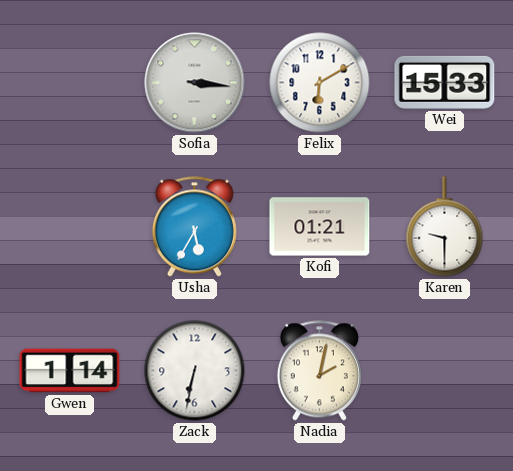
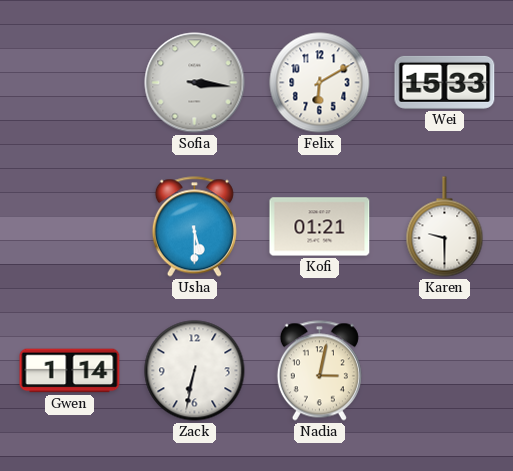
Usha: 5:35 -> 5:30
Nadia: 2:02 -> 3:02
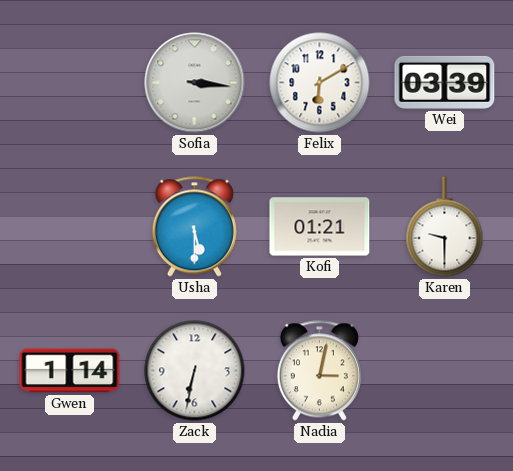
Wei: 15:33 -> 03:39
